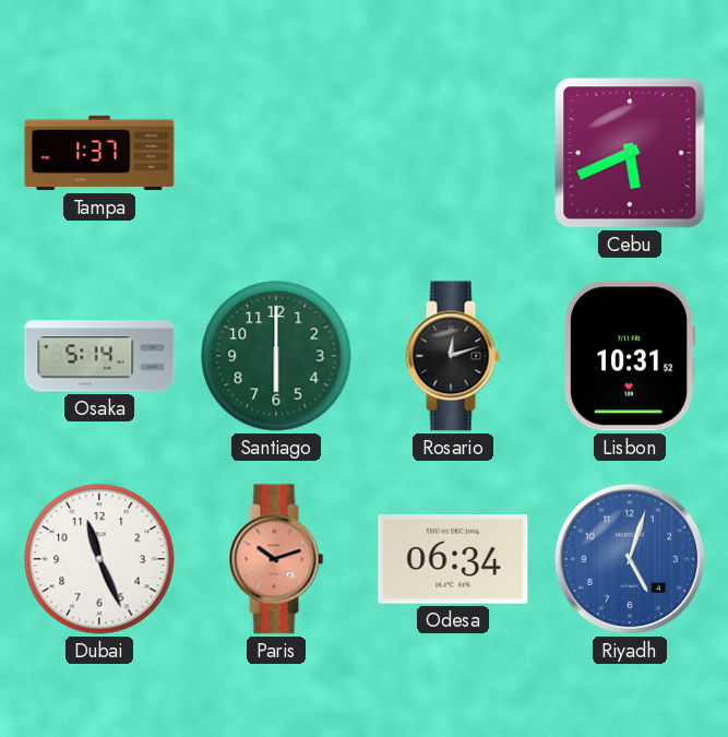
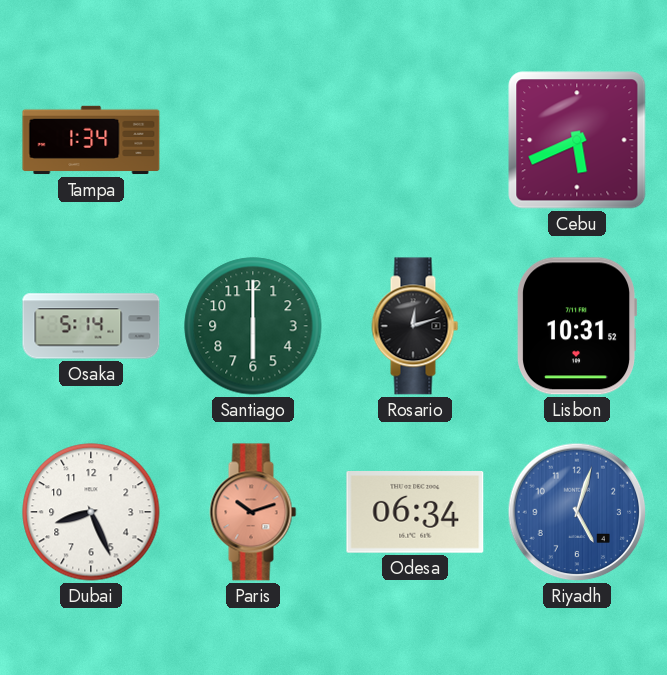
Tampa: 1:37 -> 1:34
Dubai: 11:26 -> 8:26
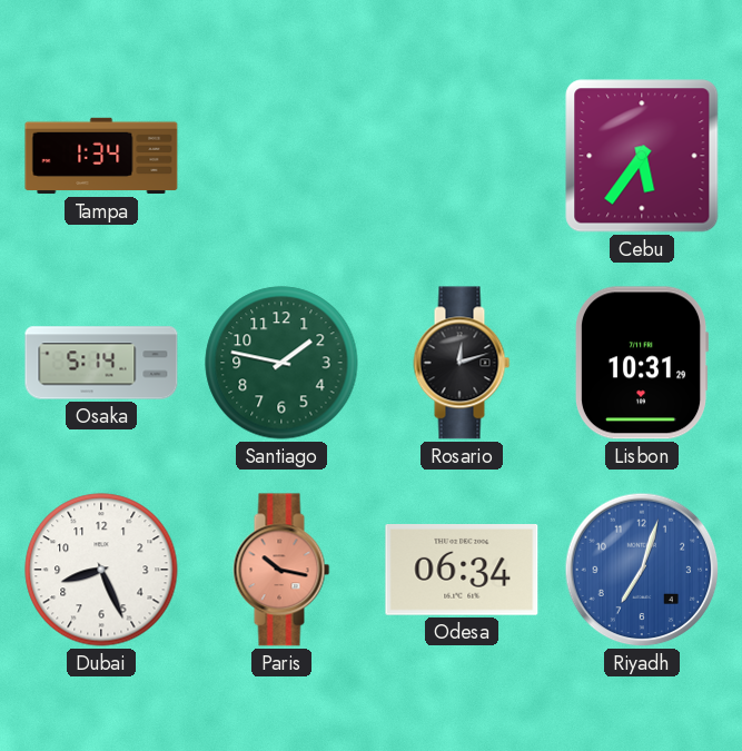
Cebu: 5:41 -> 5:36
Santiago: 6:00 -> 1:47
Lisbon: 10:31:52 -> 10:31:29
Paris: 10:12 -> 10:17
Riyadh: 5:03 -> 7:03
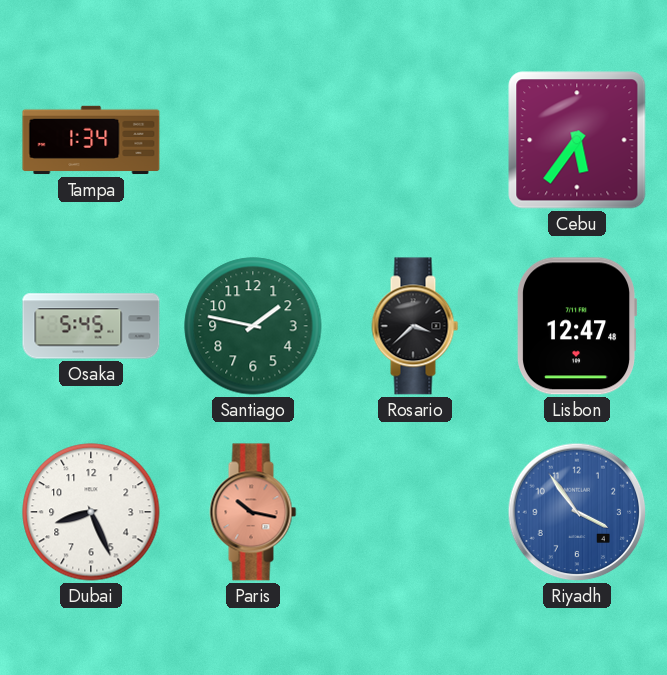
Osaka: 5:14 -> 5:45
Rosario: 12:12 -> 3:38
Lisbon: 10:31 -> 12:47
Odesa: 06:34 -> none
Riyadh: 7:03 -> 3:54
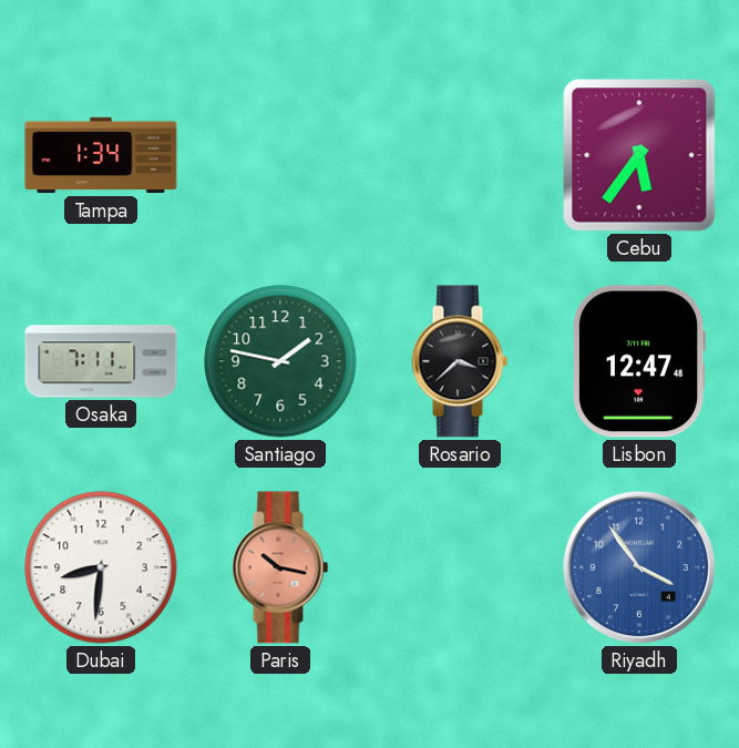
Osaka: 5:45 -> 7:11
Dubai: 8:26 -> 8:31
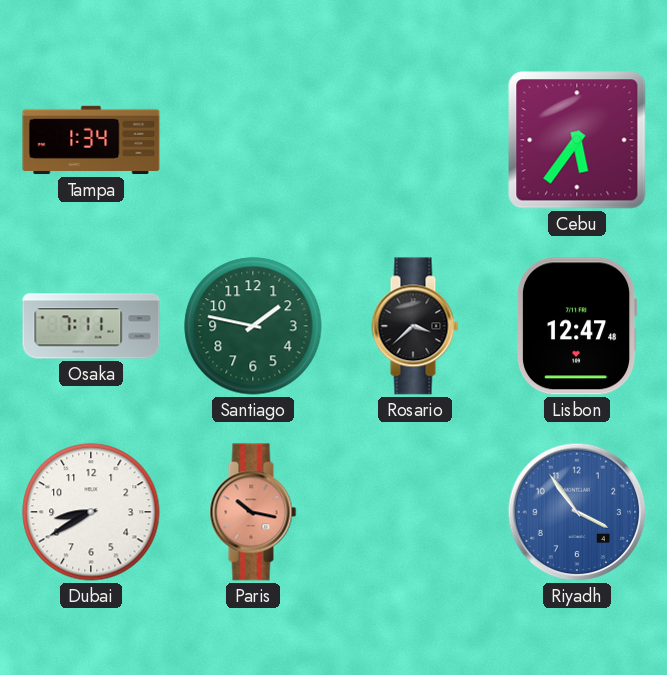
Dubai: 8:31 -> 8:40
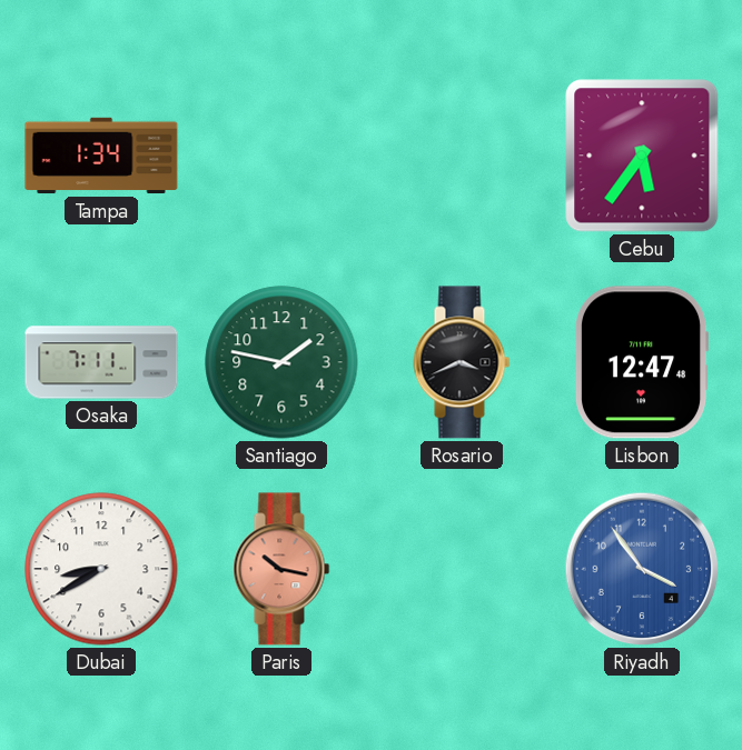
Rosario: 3:38 -> 3:41
